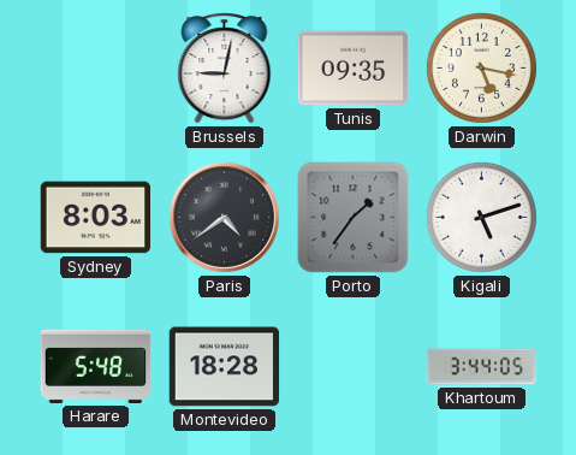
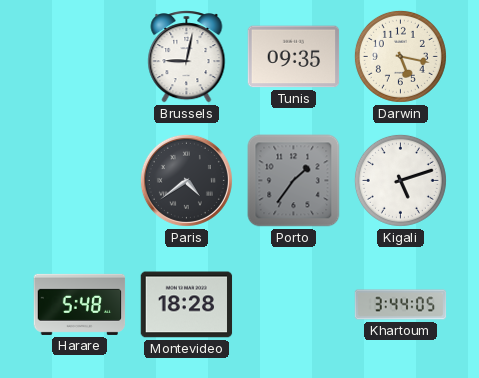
Sydney: 8:03 -> none
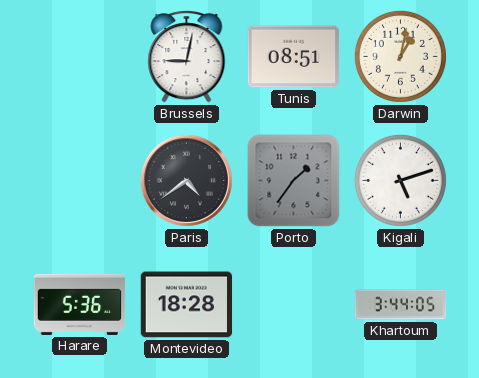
Tunis: 09:35 -> 08:51
Darwin: 5:17 -> 1:02
Harare: 5:48 -> 5:36
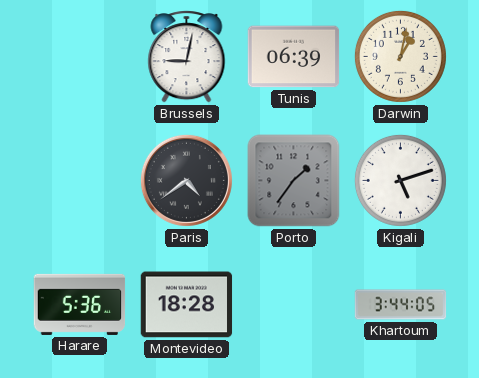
Tunis: 08:51 -> 06:39
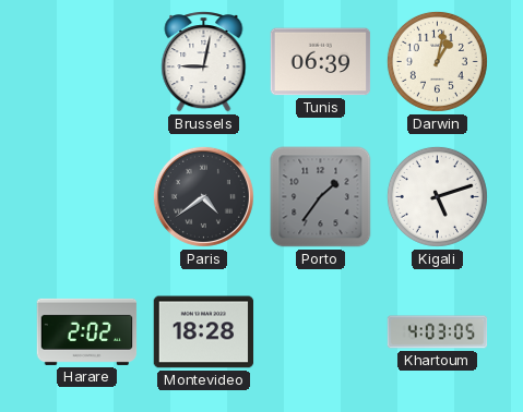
Harare: 5:36 -> 2:02
Khartoum: 3:44 -> 4:03
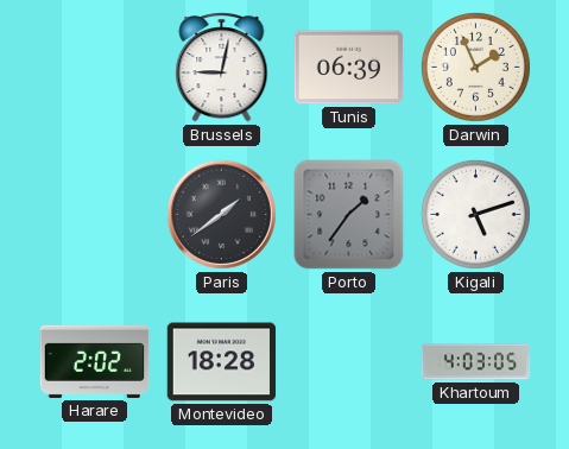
Darwin: 1:02 -> 1:56
Paris: 4:39 -> 1:39
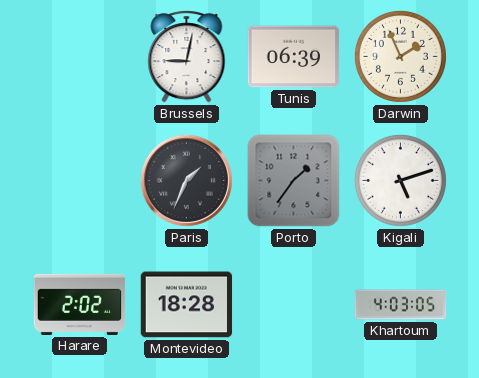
Paris: 1:39 -> 1:34
